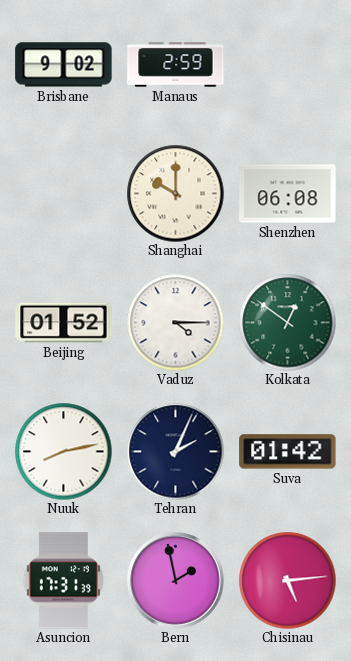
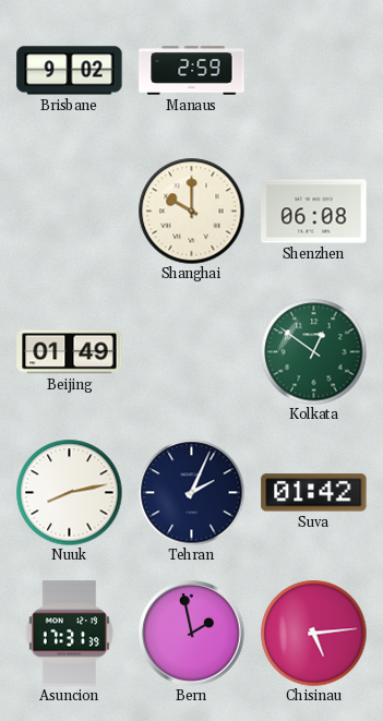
Beijing: 01:52 -> 01:49
Vaduz: 4:15 -> none
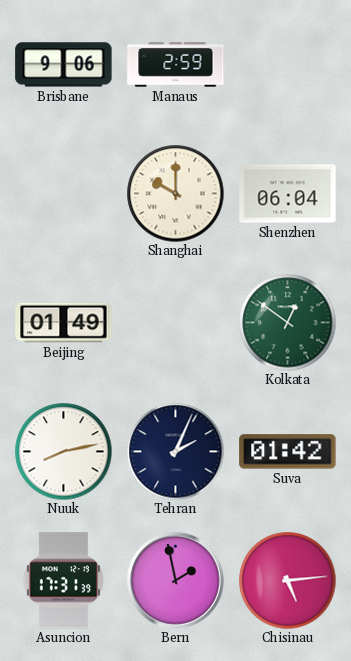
Brisbane: 9:02 -> 9:06
Shenzhen: 06:08 -> 06:04
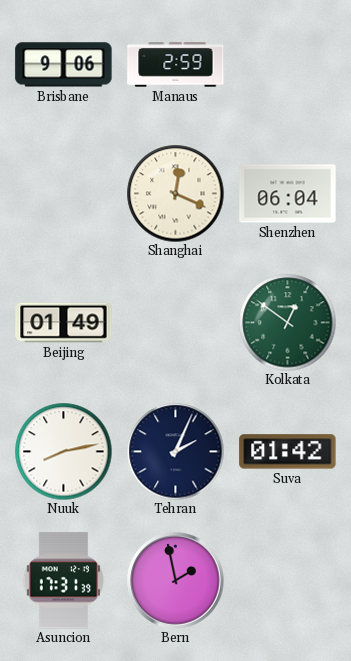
Shanghai: 10:00 -> 12:19
Chisinau: 5:14 -> none
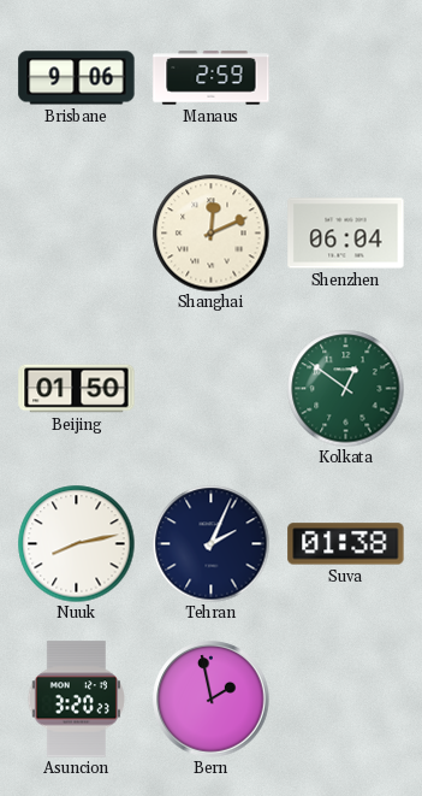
Shanghai: 12:19 -> 12:11
Beijing: 01:49 -> 01:50
Suva: 01:42 -> 01:38
Asuncion: 17:31 -> 3:20
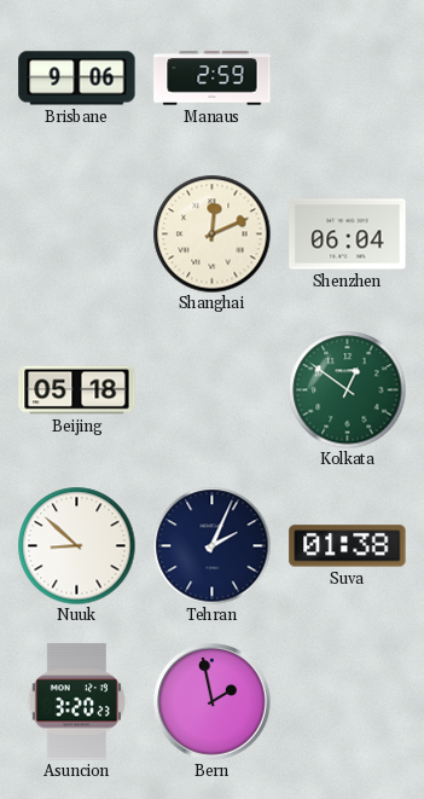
Beijing: 01:50 -> 05:18
Nuuk: 8:13 -> 8:52
